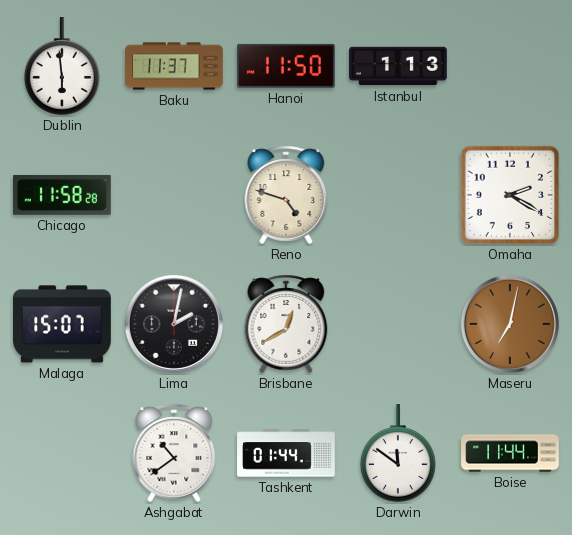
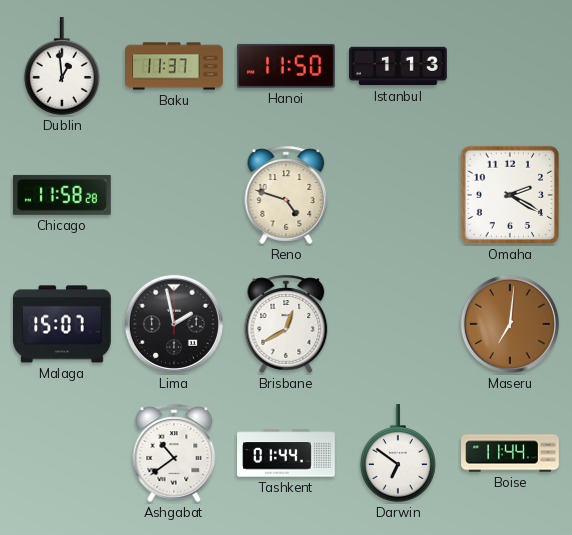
Dublin: 5:59 -> 12:59
Lima: 2:02 -> 1:58
Maseru: 7:02 -> 7:01
Darwin: 11:51 -> 6:51
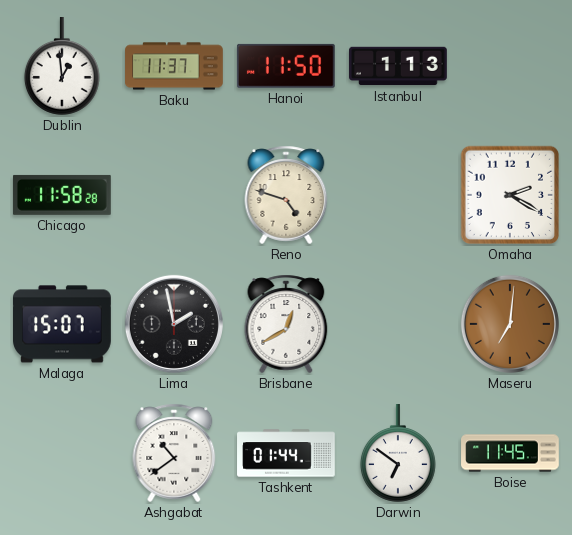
Boise: 11:44 -> 11:45
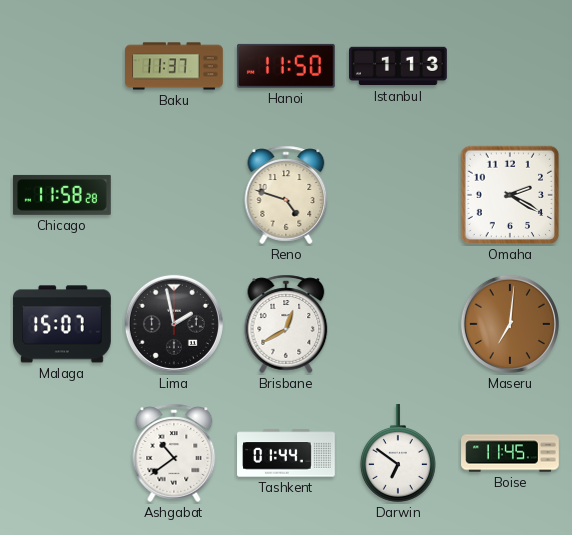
Dublin: 12:59 -> none
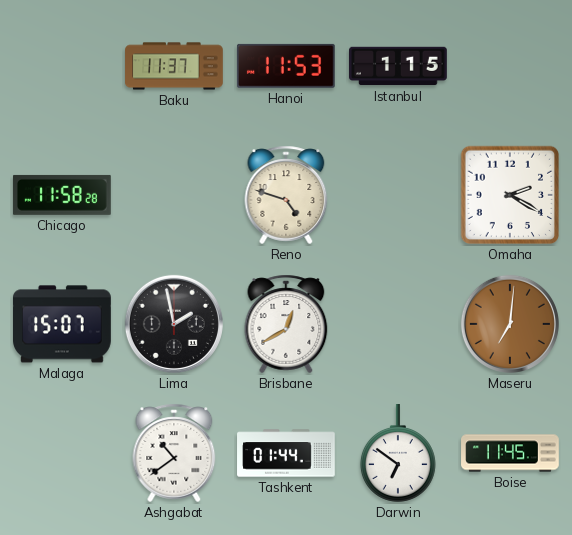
Hanoi: 11:50 -> 11:53
Istanbul: 1:13 -> 1:15
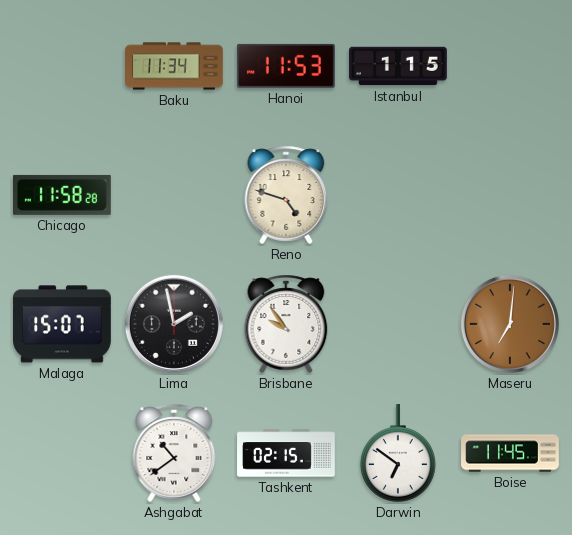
Baku: 11:37 -> 11:34
Omaha: 2:20 -> none
Brisbane: 12:40 -> 9:54
Tashkent: 01:44 -> 02:15
